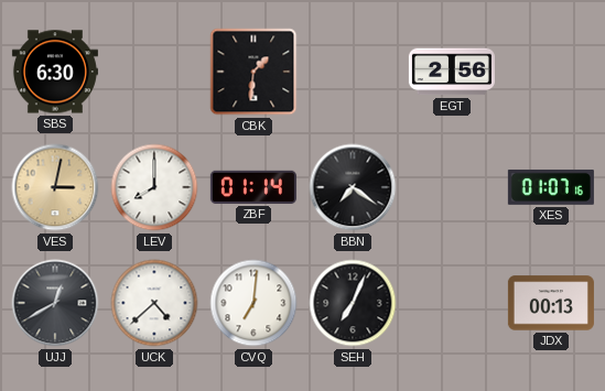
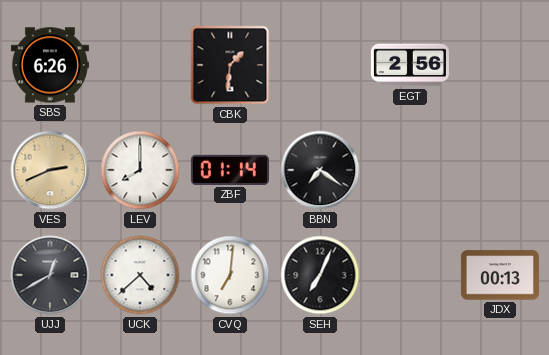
SBS: 6:30 -> 6:26
VES: 3:02 -> 2:41
XES: 01:07 -> none
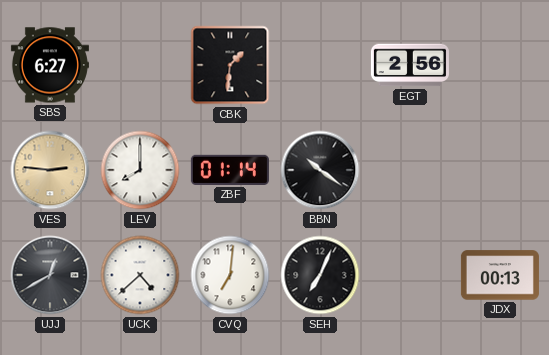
SBS: 6:26 -> 6:27
VES: 2:41 -> 2:46
BBN: 7:21 -> 10:21
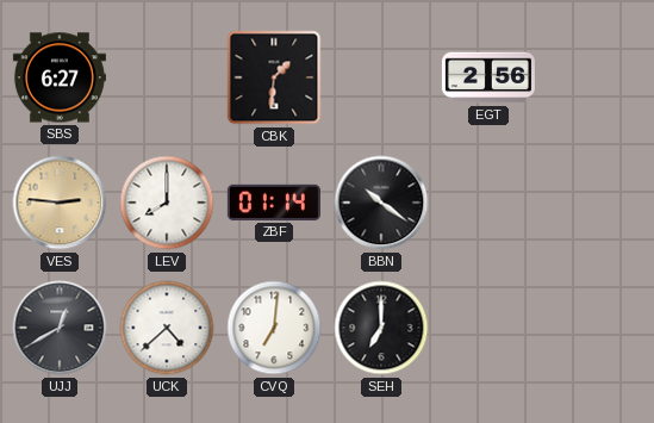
SEH: 7:04 -> 7:00
JDX: 00:13 -> none
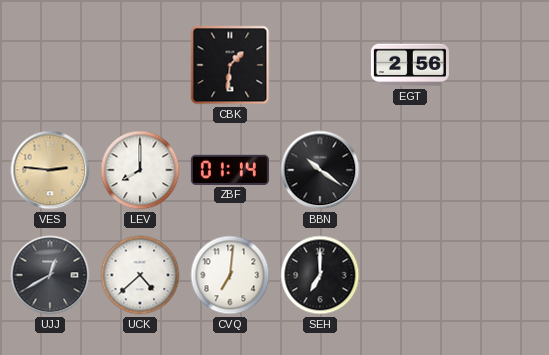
SBS: 6:27 -> none
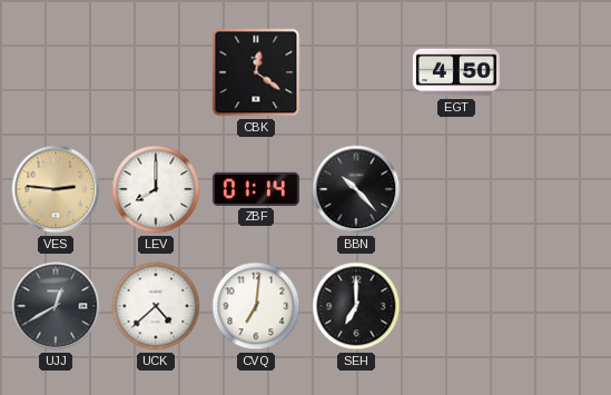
CBK: 1:31 -> 12:21
EGT: 2:56 -> 4:50
BBN: 10:21 -> 10:23
